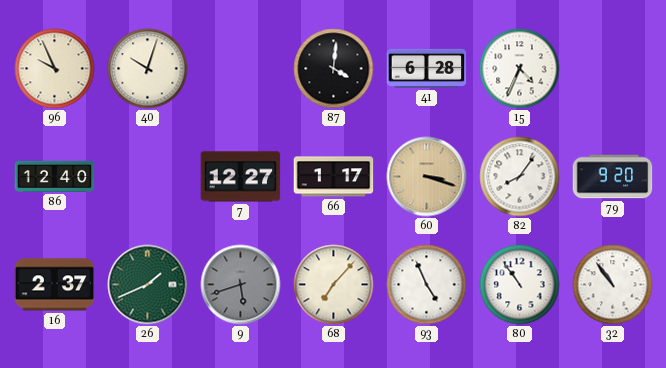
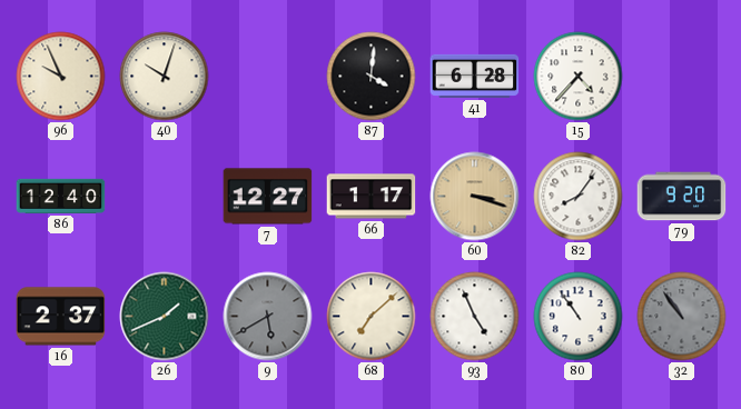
15: 4:34 -> 4:37
9: 5:42 -> 5:40
68: 7:07 -> 7:08
32 dial: white -> grey
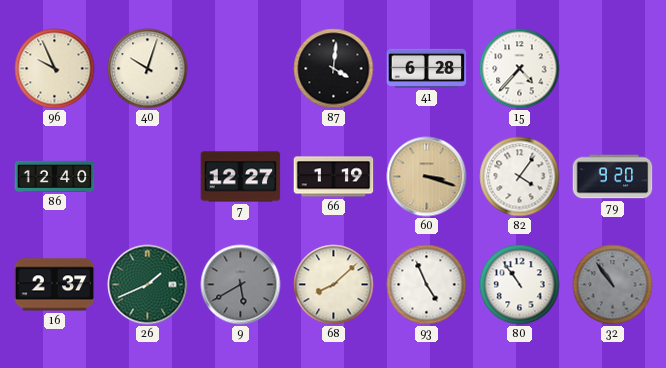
66: 1:17 -> 1:19
82: 8:06 -> 4:06
68: 7:08 -> 8:08
